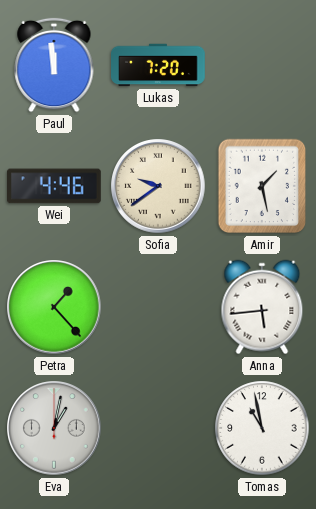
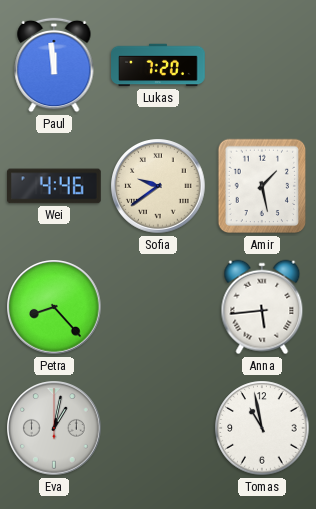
Petra: 1:23 -> 8:23
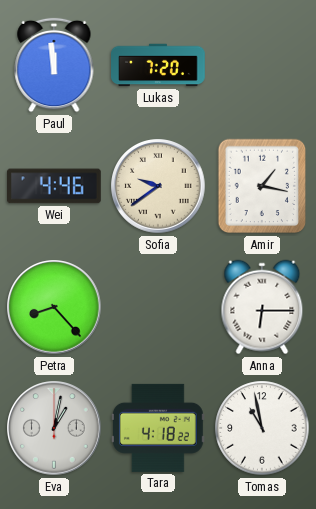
Amir: 1:28 -> 1:17
Anna: 5:44 -> 6:15
Tara: none -> 4:18
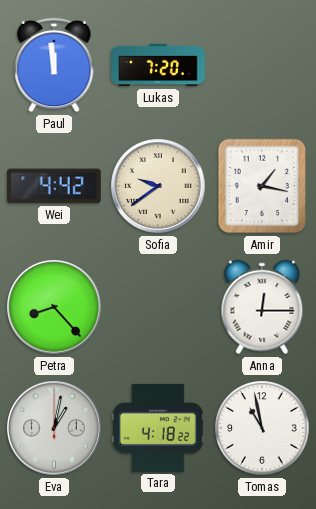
Wei: 4:46 -> 4:42
Anna: 6:15 -> 12:15
